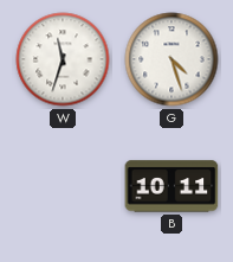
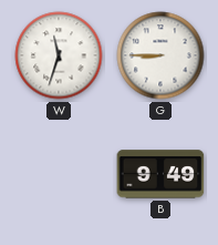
G: 4:27 -> 8:45
B: 10:11 -> 9:49
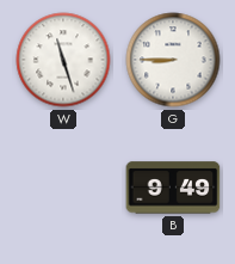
W: 11:33 -> 11:27
